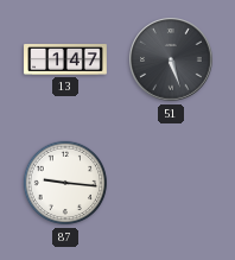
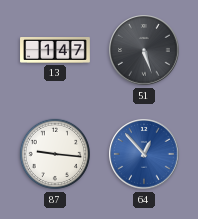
64: none -> 12:53
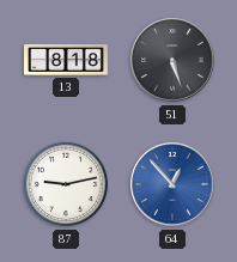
13: 1:47 -> 8:18
87: 9:16 -> 9:13
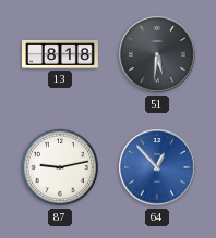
51: 5:27 -> 5:31
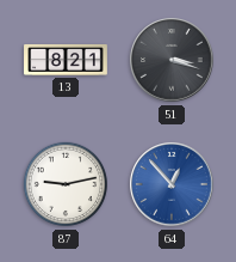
13: 8:18 -> 8:21
51: 5:31 -> 3:18
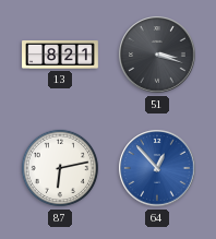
87: 9:13 -> 6:13
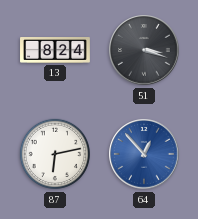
13: 8:21 -> 8:24
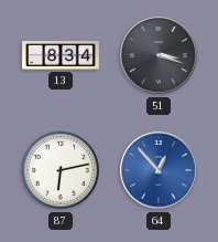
13: 8:24 -> 8:34
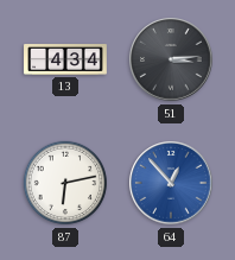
13: 8:34 -> 4:34
51: 3:18 -> 3:14
